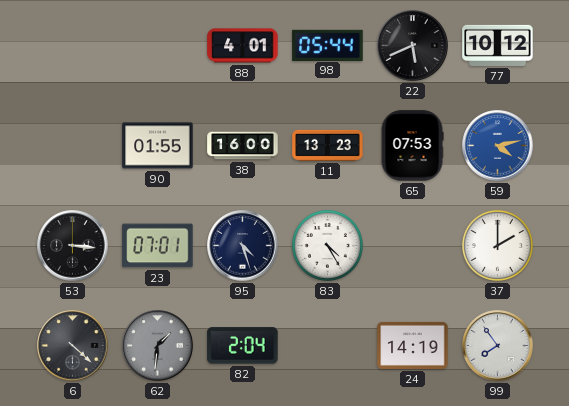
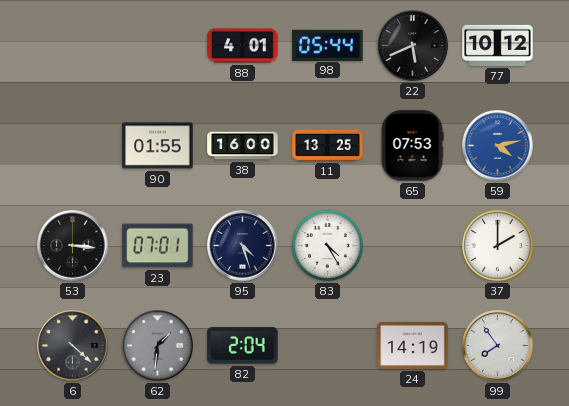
11: 13:23 -> 13:25
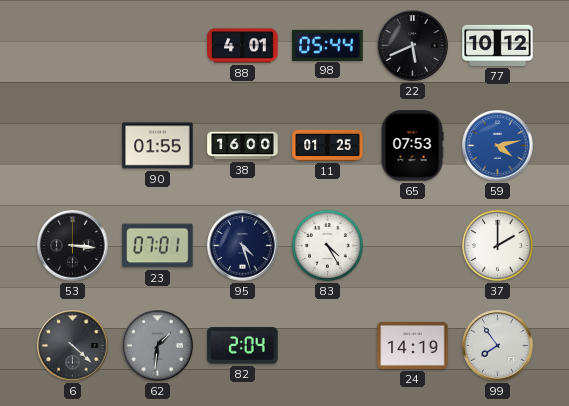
11: 13:25 -> 01:25
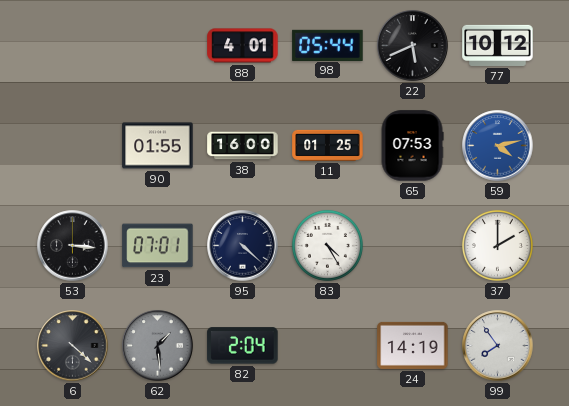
95: 4:27 -> 4:22
62: 1:31 -> 1:29
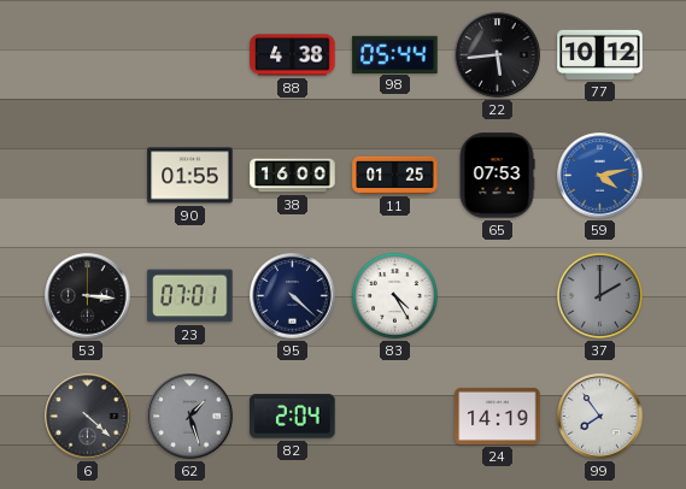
88: 4:01 -> 4:38
22: 5:41 -> 5:44
37 dial: white -> grey
62: 1:29 -> 1:27
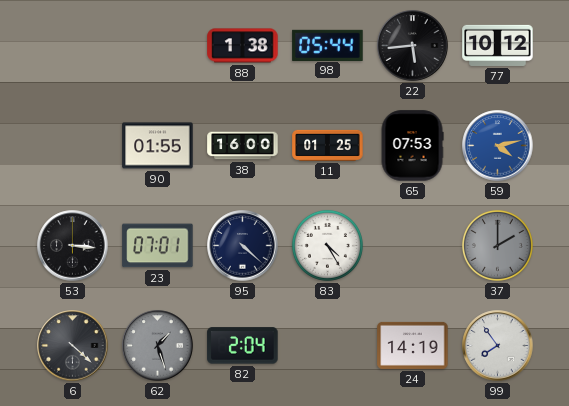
88: 4:38 -> 1:38
